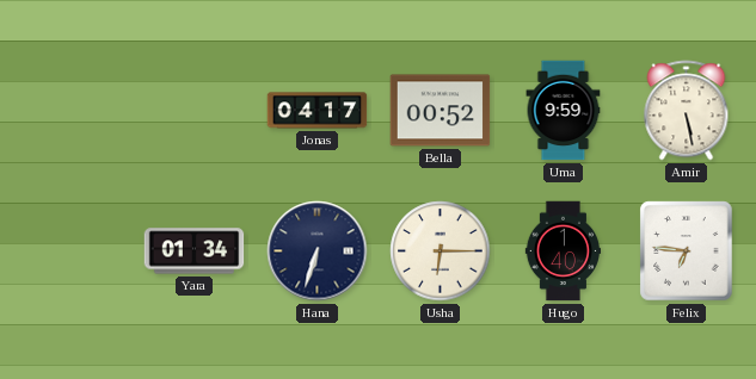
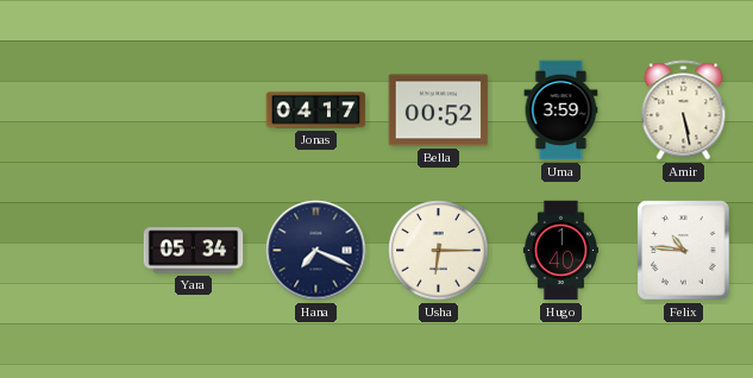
Uma: 9:59 -> 3:59
Yara: 01:34 -> 05:34
Hana: 6:33 -> 7:19
Felix: 6:46 -> 10:46
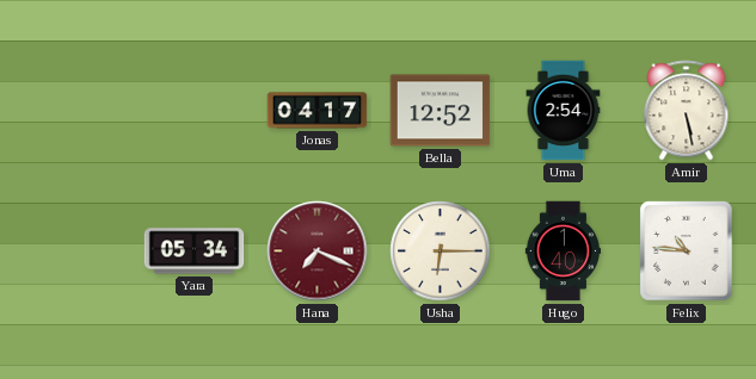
Bella: 00:52 -> 12:52
Uma: 3:59 -> 2:54
Hana dial: navy -> burgundy
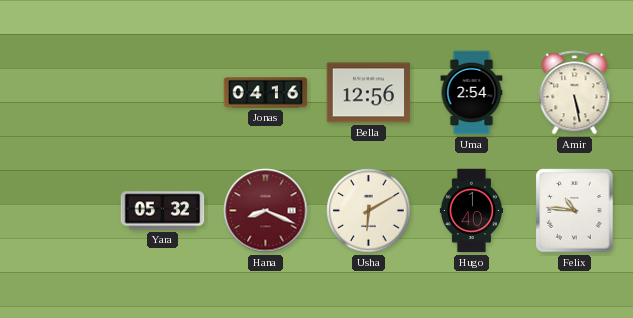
Jonas: 04:17 -> 04:16
Bella: 12:52 -> 12:56
Yara: 05:34 -> 05:32
Hana: 7:19 -> 8:19
Usha: 6:15 -> 6:10
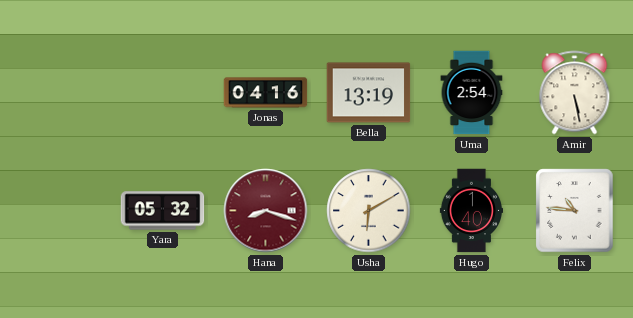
Bella: 12:56 -> 13:19
Hana: 8:19 -> 8:18
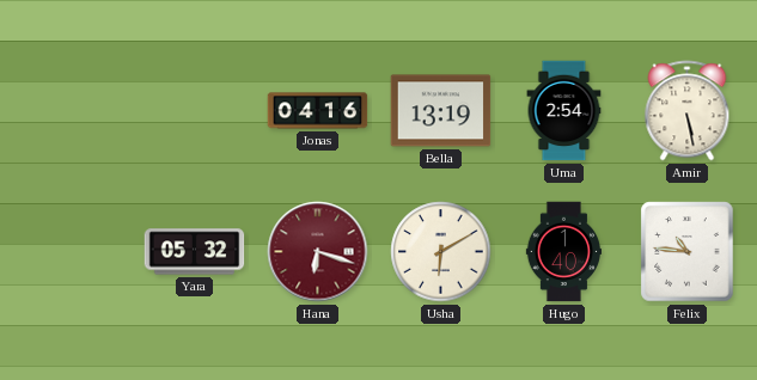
Hana: 8:18 -> 6:18
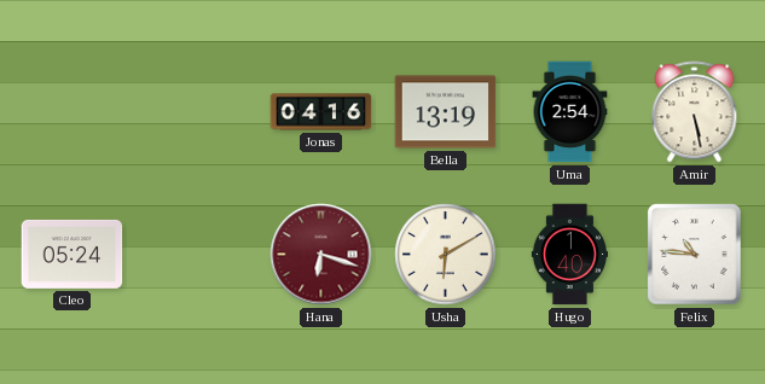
Cleo: none -> 05:24
Yara: 05:32 -> none
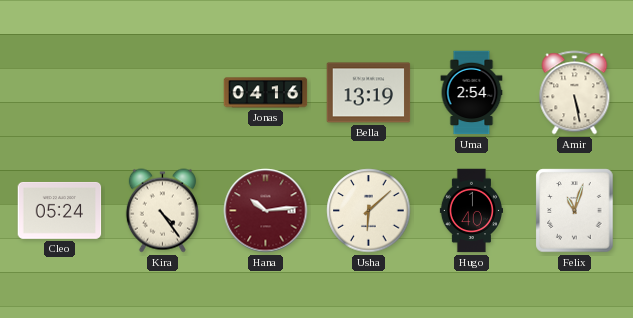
Kira: none -> 4:24
Hana: 6:18 -> 10:14
Usha: 6:10 -> 6:08
Felix: 10:46 -> 11:03
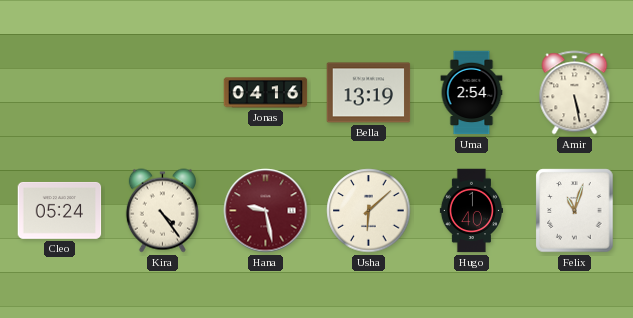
Hana: 10:14 -> 9:28
